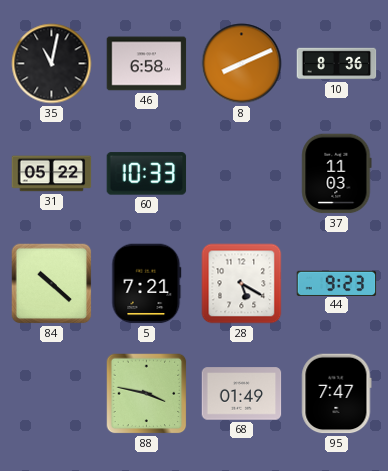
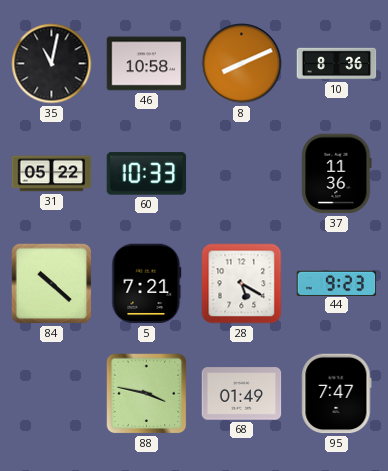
46: 6:58 -> 10:58
37: 11:03 -> 11:36
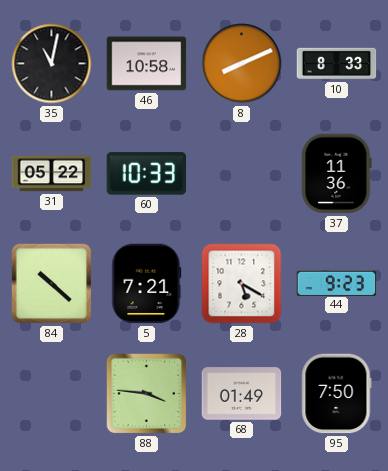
10: 8:36 -> 8:33
88: 3:47 -> 3:46
95: 7:47 -> 7:50
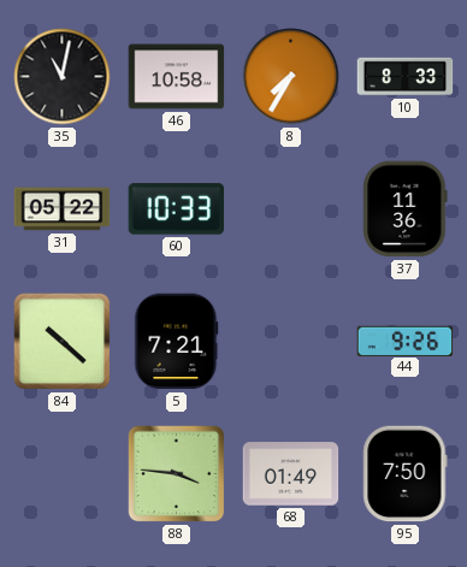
8: 8:11 -> 7:35
28: 5:20 -> none
44: 9:23 -> 9:26
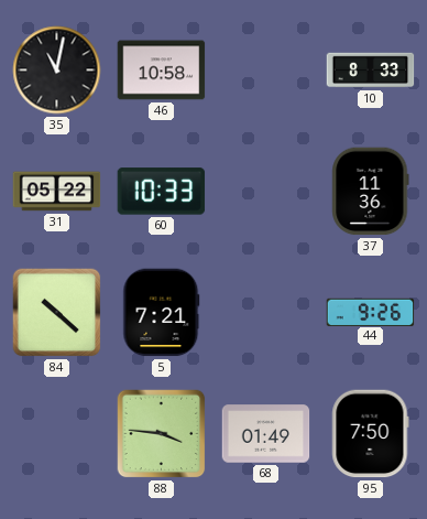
8: 7:35 -> none
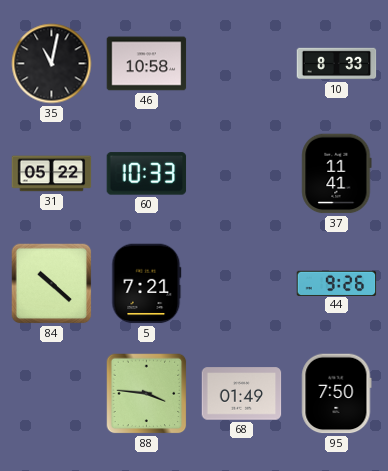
37: 11:36 -> 11:41
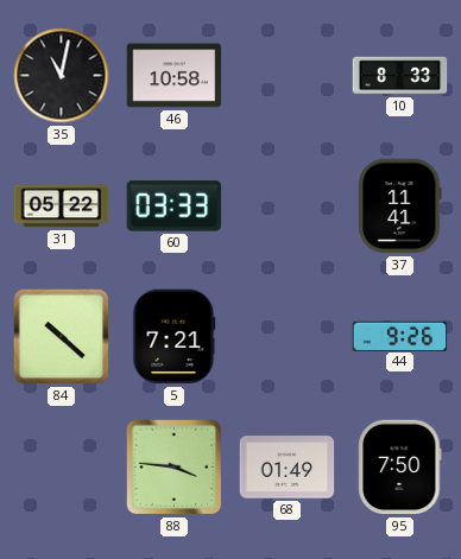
60: 10:33 -> 03:33
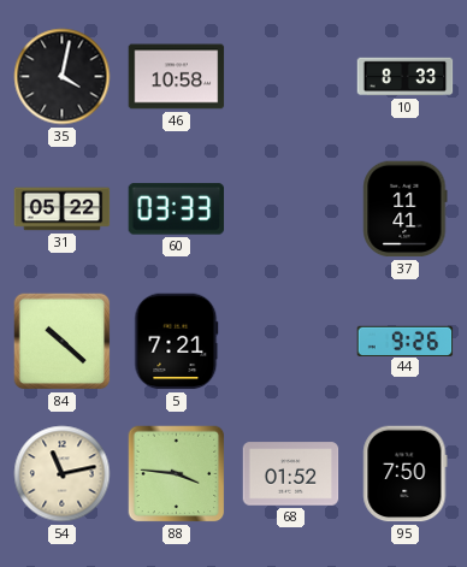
35: 11:02 -> 4:02
54: none -> 11:13
68: 01:49 -> 01:52
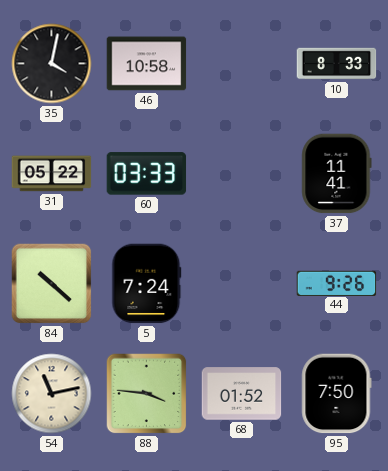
5: 7:21 -> 7:24
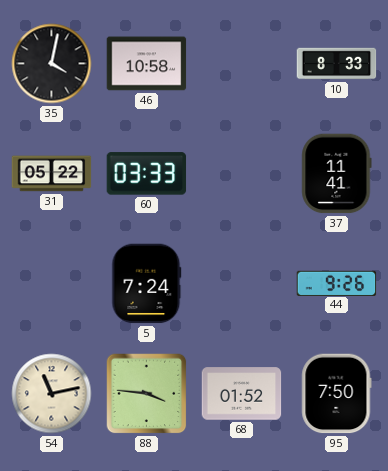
84: 10:22 -> none
